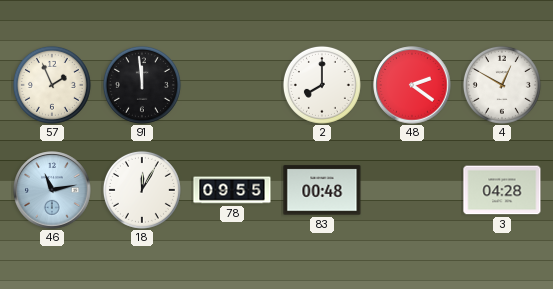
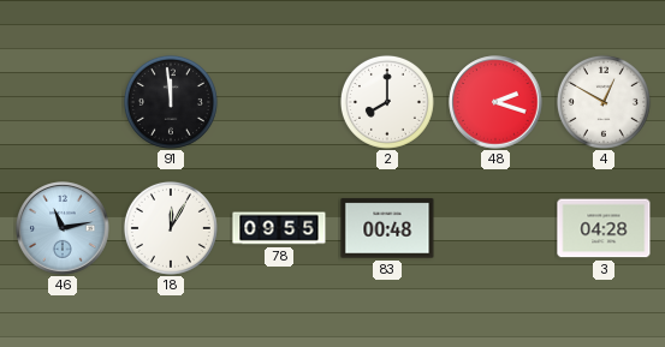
57: 1:56 -> none
48: 2:21 -> 2:18
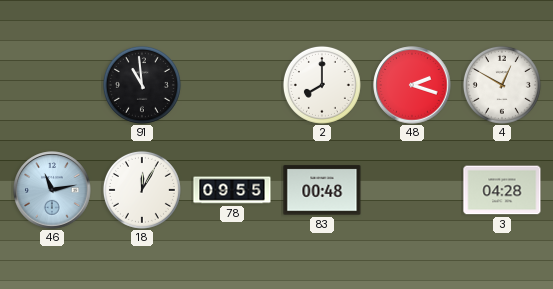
91: 11:59 -> 10:59
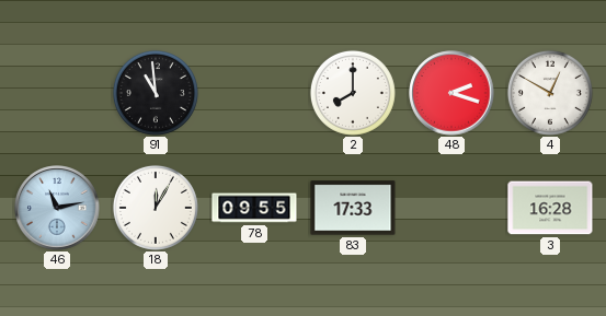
83: 00:48 -> 17:33
3: 04:28 -> 16:28
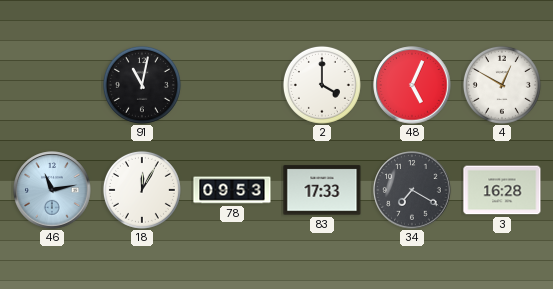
91: 10:59 -> 11:02
2: 8:00 -> 4:00
48: 2:18 -> 5:04
78: 09:55 -> 09:53
34: none -> 7:20
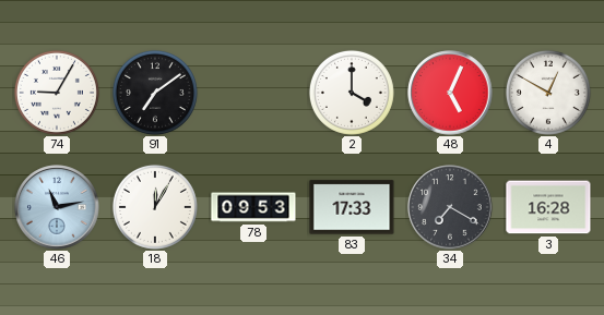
74: none -> 9:05
91: 11:02 -> 7:09
